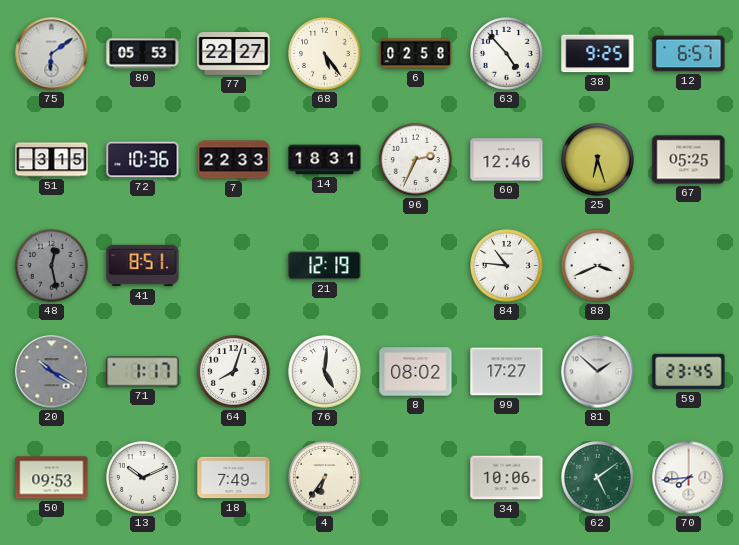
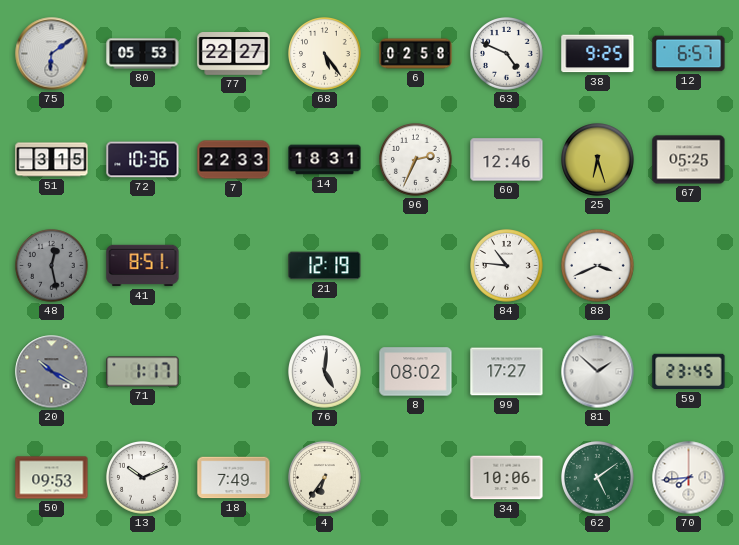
63: 4:53 -> 4:49
64: 8:03 -> none
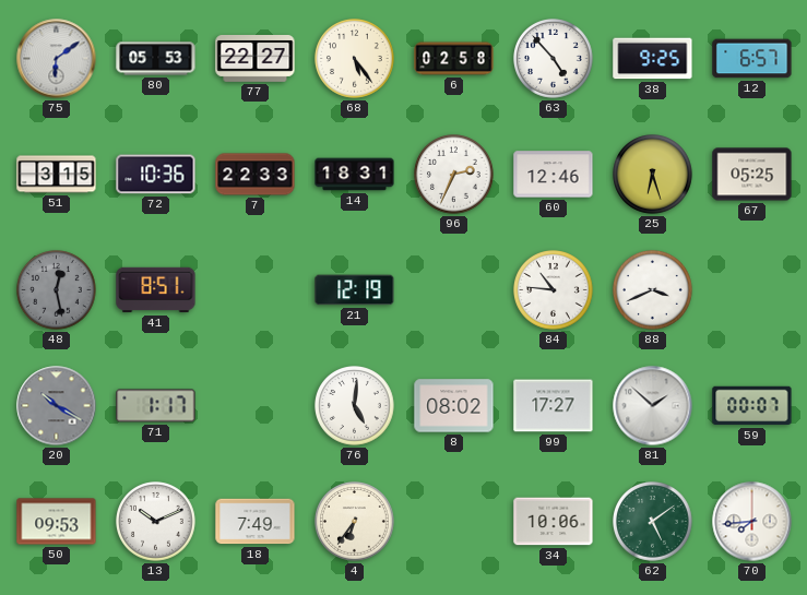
63: 4:49 -> 4:53
59: 23:45 -> 00:07
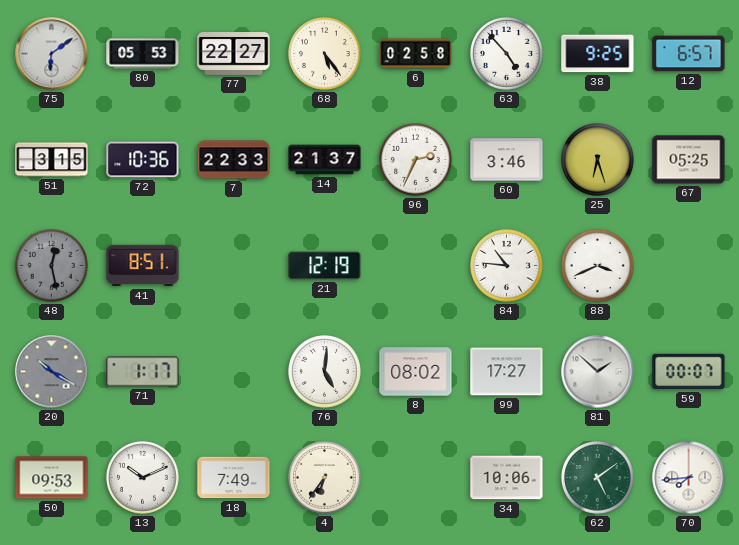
14: 18:31 -> 21:37
60: 12:46 -> 3:46
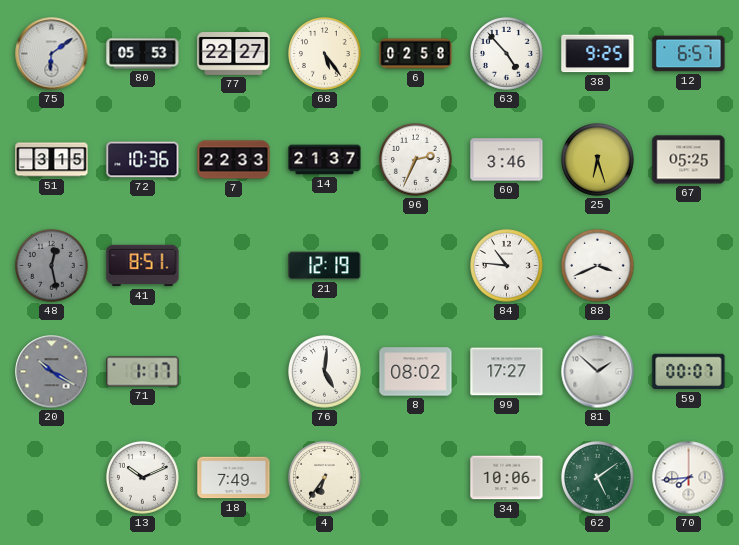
50: 09:53 -> none
